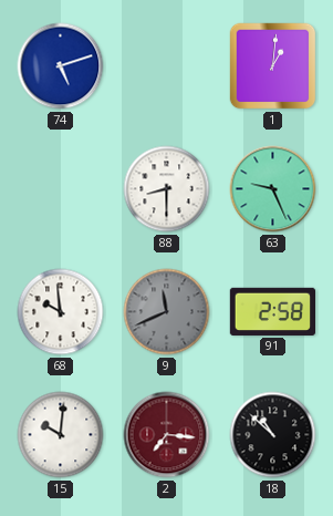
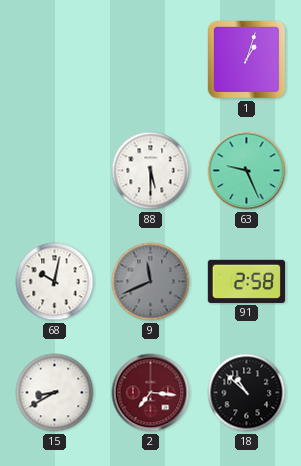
74: 5:12 -> none
1: 1:01 -> 1:03
88: 8:30 -> 5:30
68: 9:59 -> 10:02
15: 10:01 -> 8:40
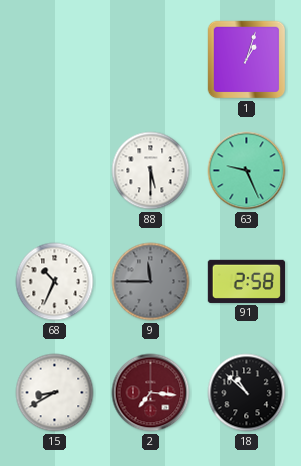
68: 10:02 -> 10:34
9: 11:41 -> 11:45
